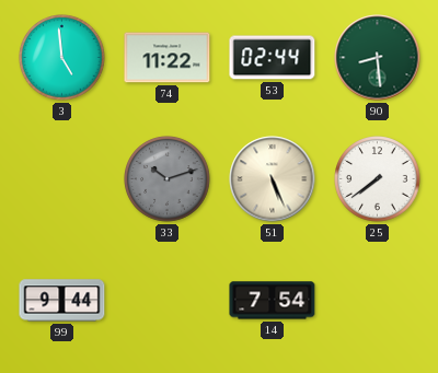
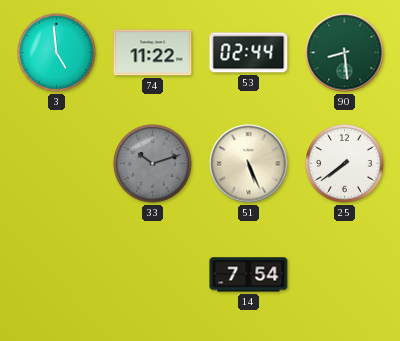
99: 9:44 -> none
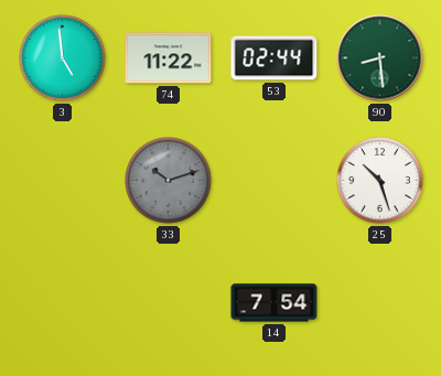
51: 5:26 -> none
25: 7:39 -> 10:27
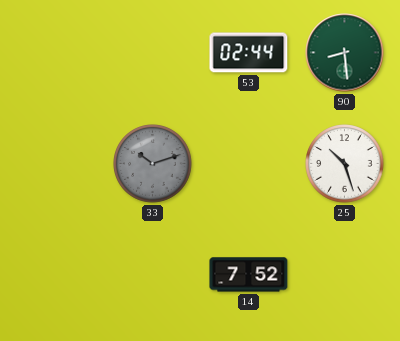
3: 4:59 -> none
74: 11:22 -> none
14: 7:54 -> 7:52
